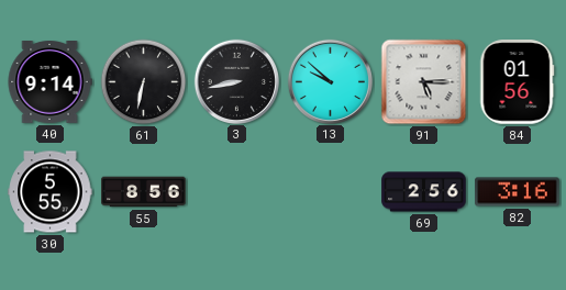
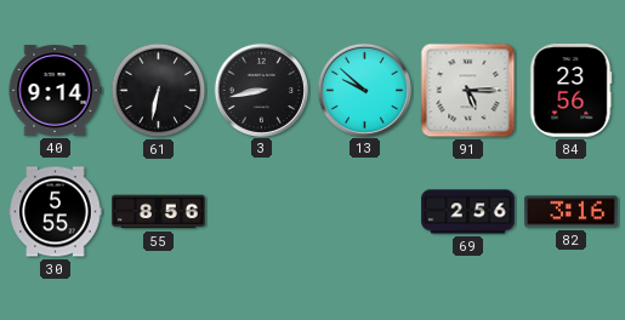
84: 01:56 -> 23:56
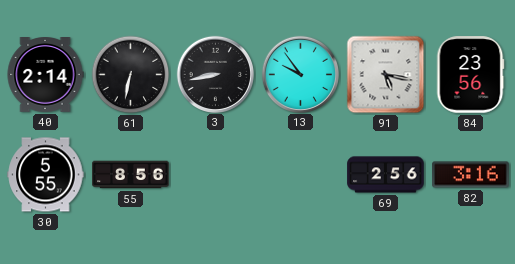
40: 9:14 -> 2:14
13: 9:52 -> 9:54
91: 5:15 -> 5:17
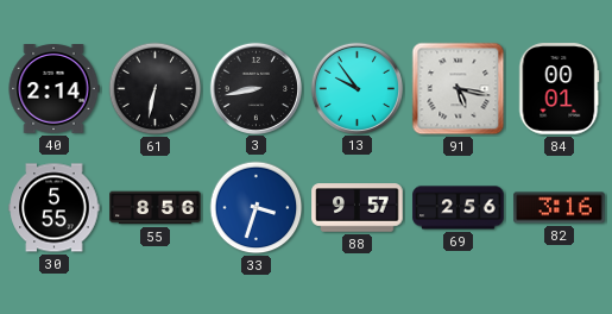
84: 23:56 -> 00:01
33: none -> 3:33
88: none -> 9:57
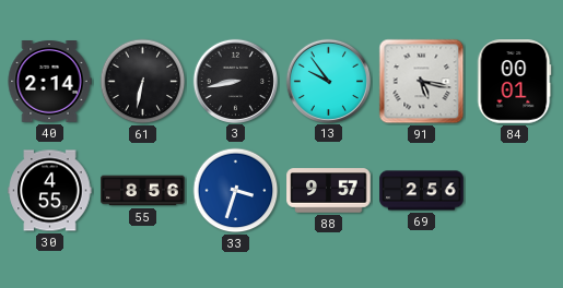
30: 5:55 -> 4:55
82: 3:16 -> none
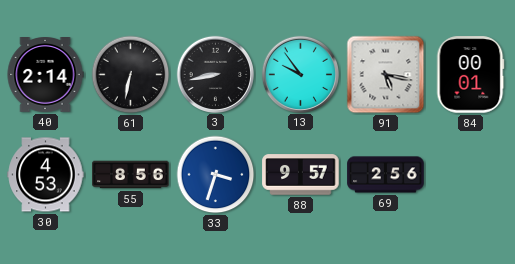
30: 4:55 -> 4:53
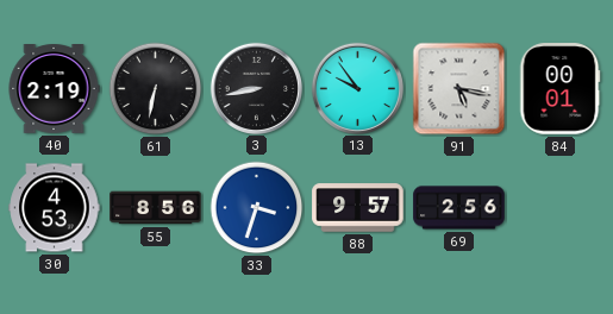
40: 2:14 -> 2:19
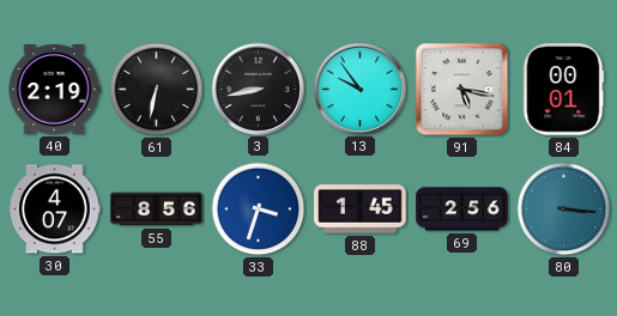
30: 4:53 -> 4:07
88: 9:57 -> 1:45
80: none -> 3:16
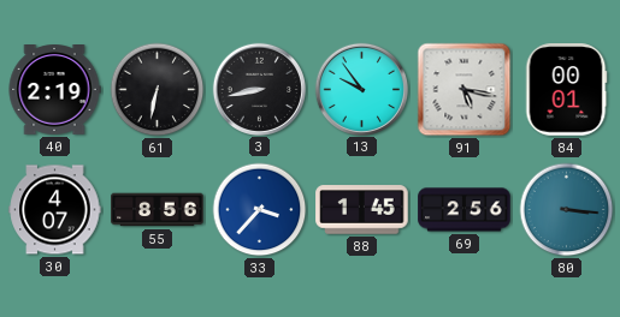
33: 3:33 -> 3:37
